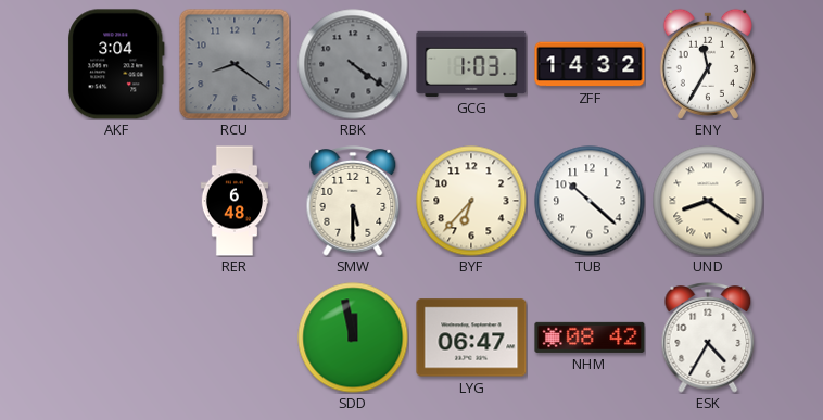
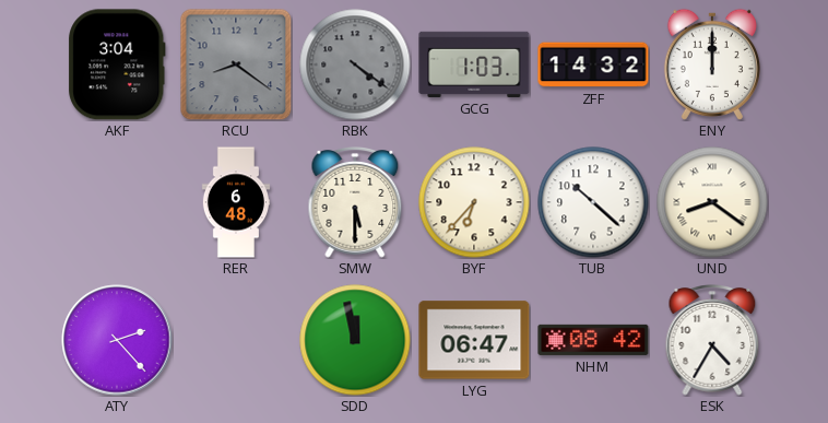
ENY: 11:35 -> 12:00
ATY: none -> 2:23
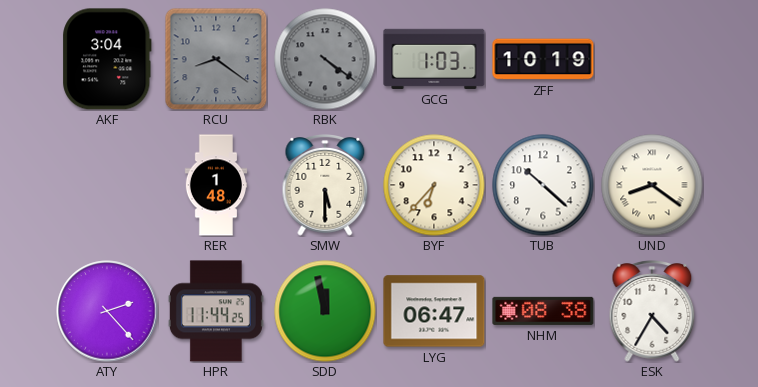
ZFF: 14:32 -> 10:19
ENY: 12:00 -> none
RER: 6:48 -> 1:48
HPR: none -> 11:44
NHM: 08:42 -> 08:38
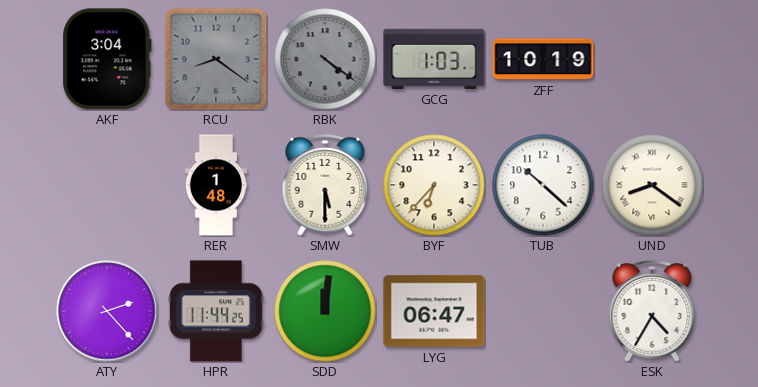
SDD: 11:58 -> 12:01
NHM: 08:38 -> none
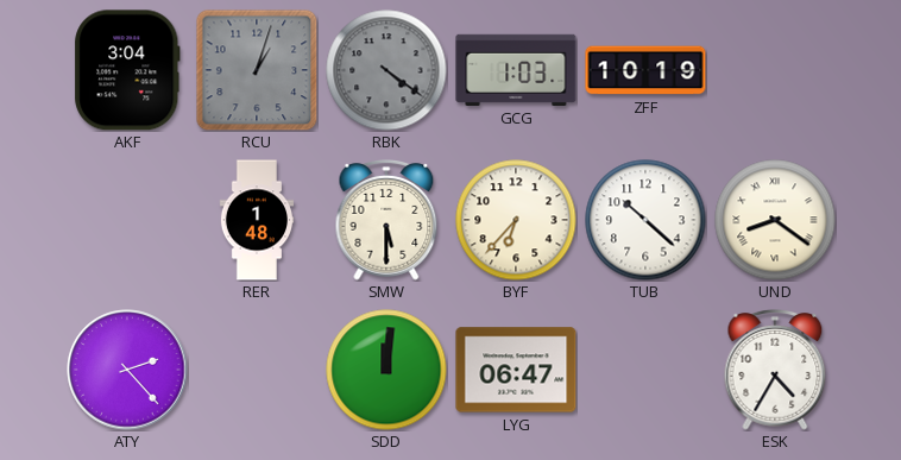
RCU: 8:21 -> 1:03
HPR: 11:44 -> none
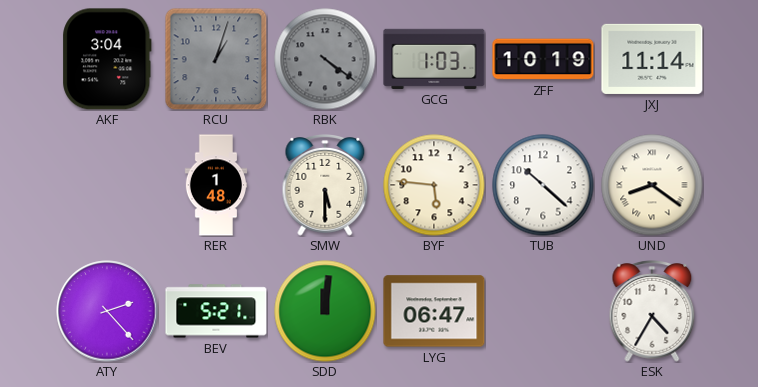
JXJ: none -> 11:14
BYF: 6:37 -> 5:46
BEV: none -> 5:21
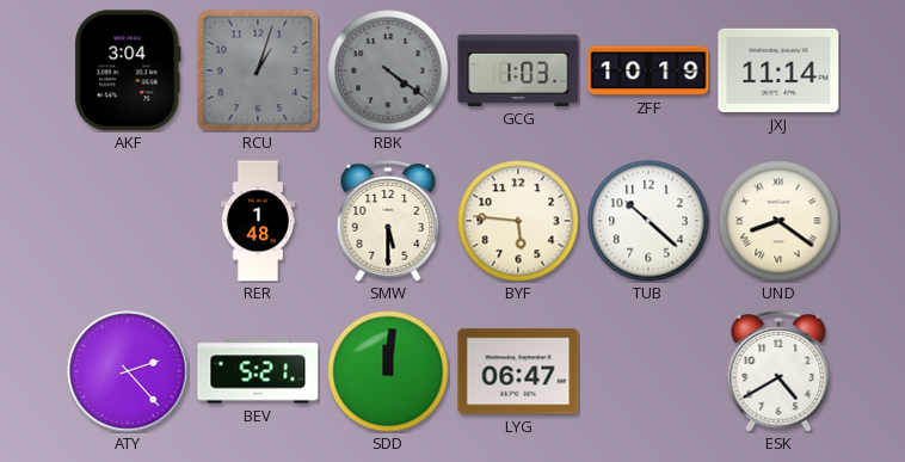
ESK: 4:35 -> 4:40
